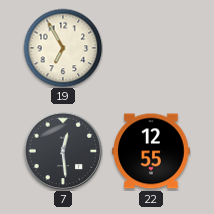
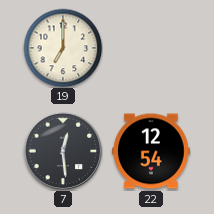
19: 6:55 -> 7:00
22: 12:55 -> 12:54
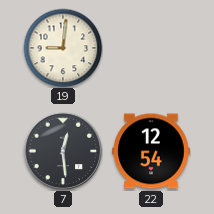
19: 7:00 -> 9:01
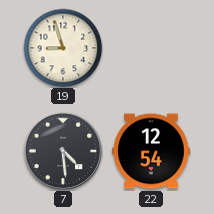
19: 9:01 -> 8:57
7: 12:29 -> 4:29
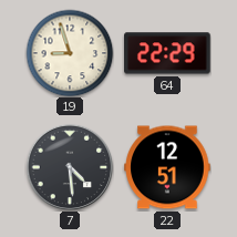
64: none -> 22:29
22: 12:54 -> 12:51
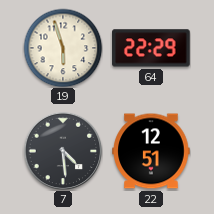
19: 8:57 -> 5:57
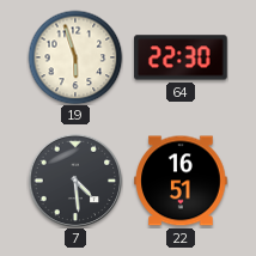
64: 22:29 -> 22:30
22: 12:51 -> 16:51
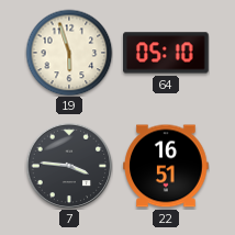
64: 22:30 -> 05:10
7: 4:29 -> 3:46
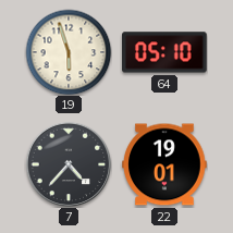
7: 3:46 -> 4:37
22: 16:51 -> 19:01
